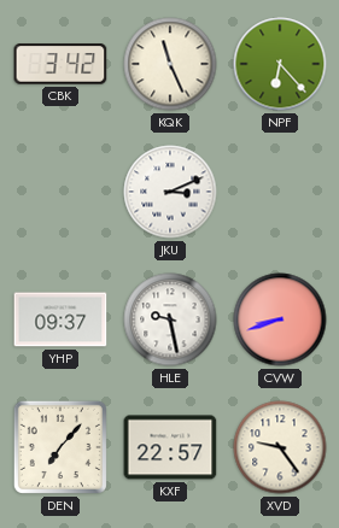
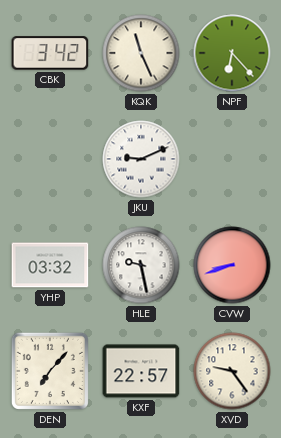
JKU: 3:11 -> 9:11
YHP: 09:37 -> 03:32
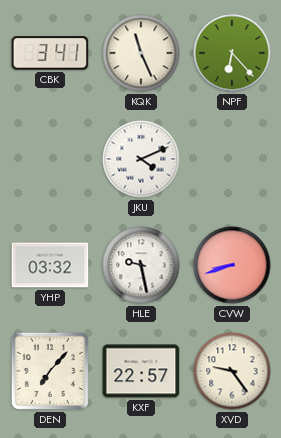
CBK: 3:42 -> 3:41
JKU: 9:11 -> 4:11
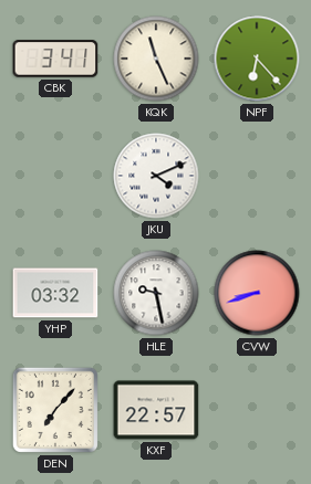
XVD: 9:24 -> none
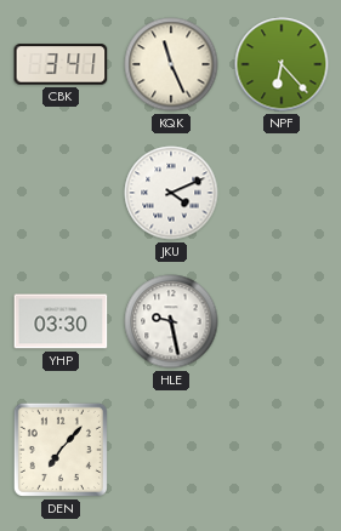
YHP: 03:32 -> 03:30
CVW: 8:42 -> none
KXF: 22:57 -> none
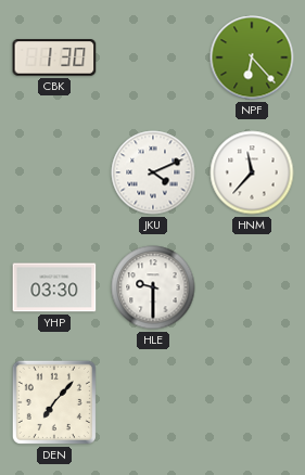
CBK: 3:41 -> 1:30
KQK: 11:26 -> none
HNM: none -> 11:37
HLE: 9:28 -> 9:30
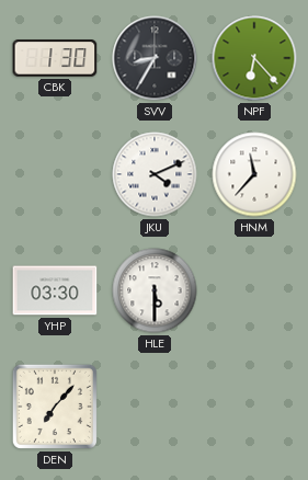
SVV: none -> 8:35
HLE: 9:30 -> 5:30
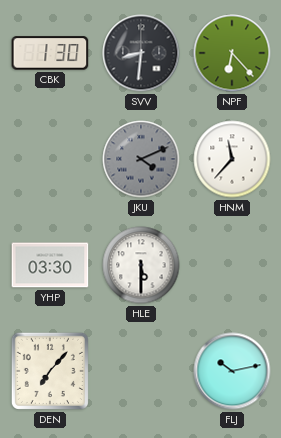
SVV: 8:35 -> 8:31
JKU dial: white -> grey
FLJ: none -> 10:13
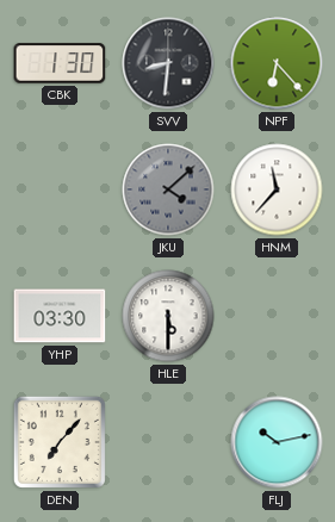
JKU: 4:11 -> 4:08
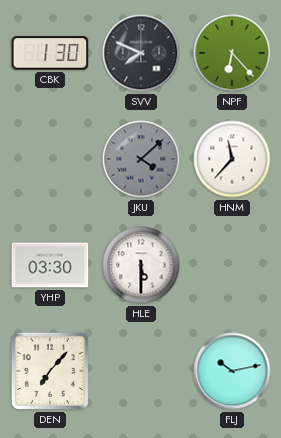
SVV: 8:31 -> 7:49
